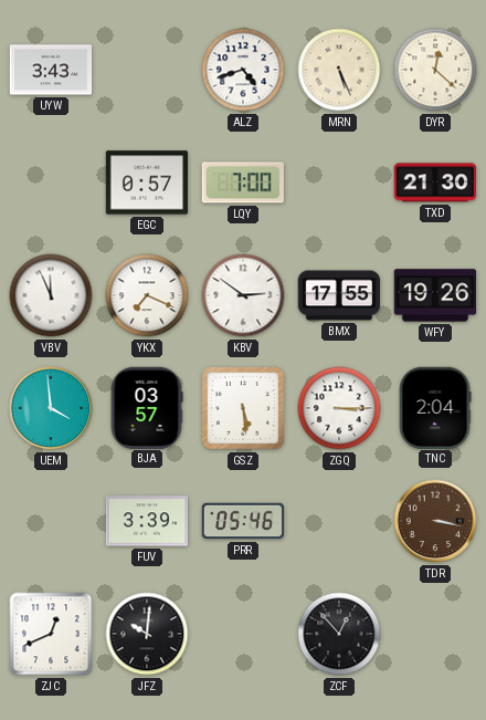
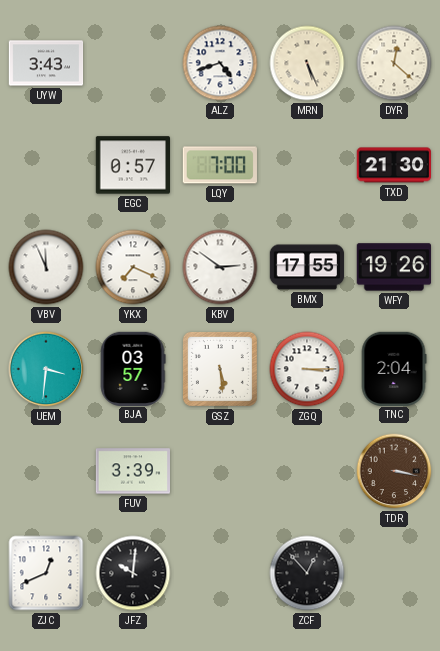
UEM: 3:59 -> 3:31
PRR: 05:46 -> none
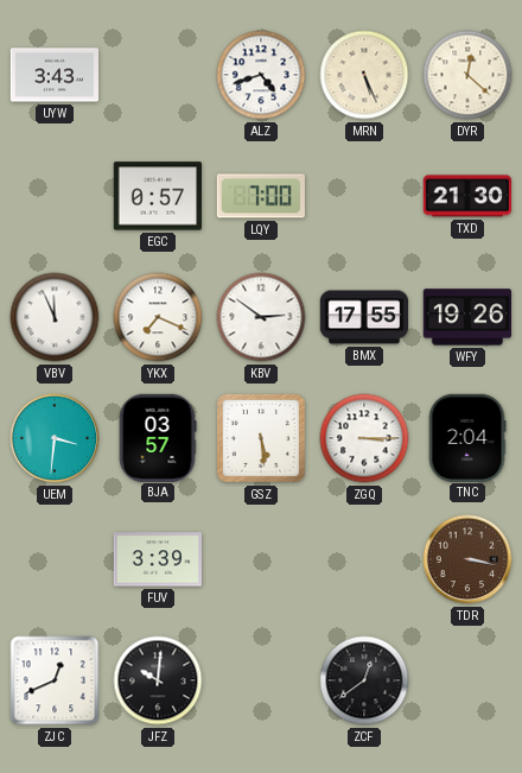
ZCF: 12:53 -> 12:39
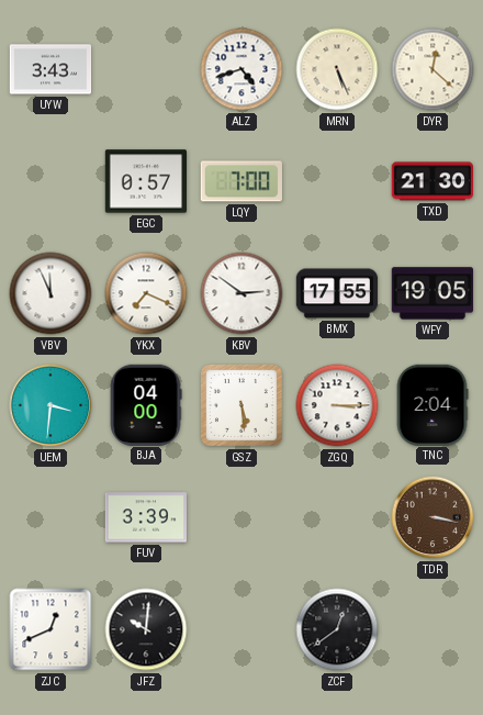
WFY: 19:26 -> 19:05
BJA: 03:57 -> 04:00
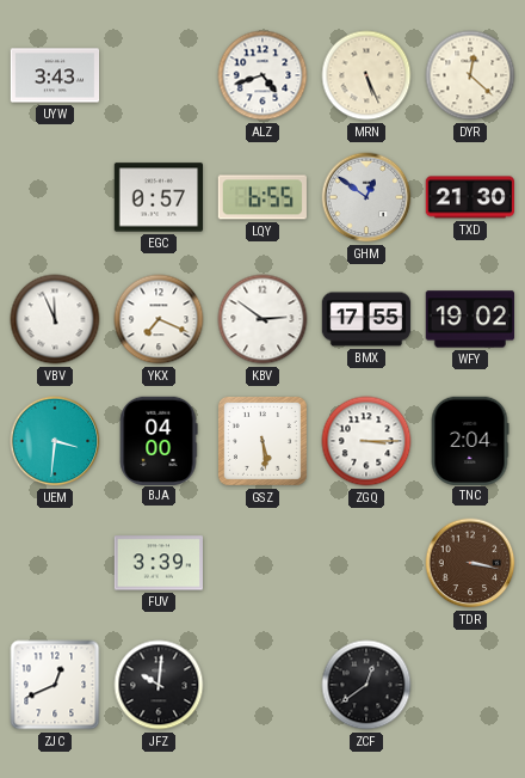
LQY: 7:00 -> 6:55
GHM: none -> 12:51
WFY: 19:05 -> 19:02
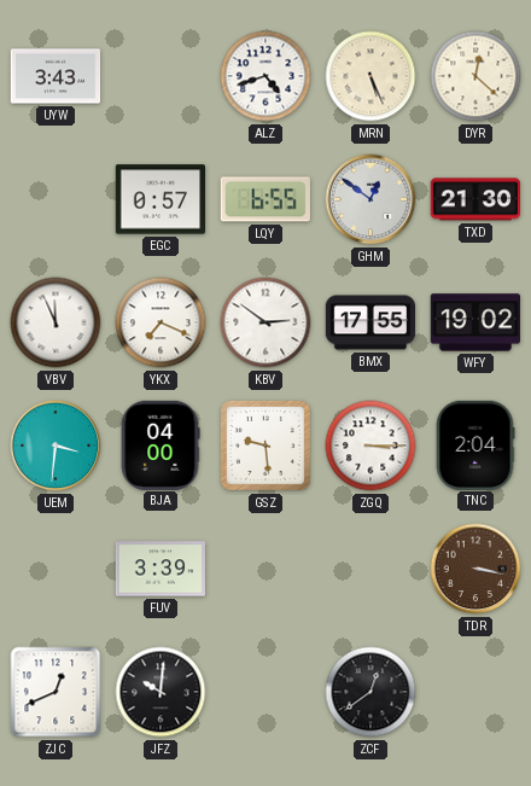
GSZ: 5:29 -> 9:29
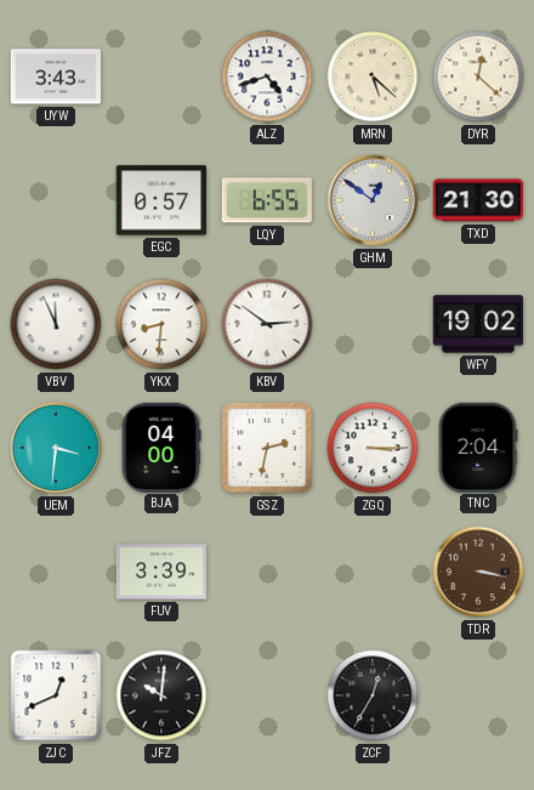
MRN: 5:26 -> 5:22
YKX: 7:19 -> 8:31
BMX: 17:55 -> none
GSZ: 9:29 -> 2:32
ZCF: 12:39 -> 12:35
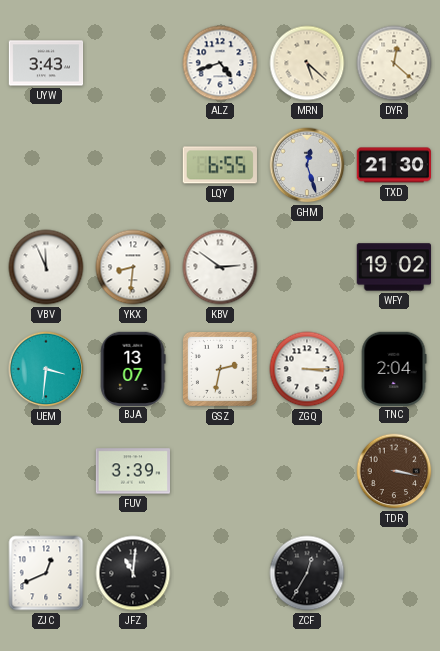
EGC: 0:57 -> none
GHM: 12:51 -> 12:27
BJA: 04:00 -> 13:07
JFZ: 10:01 -> 11:01
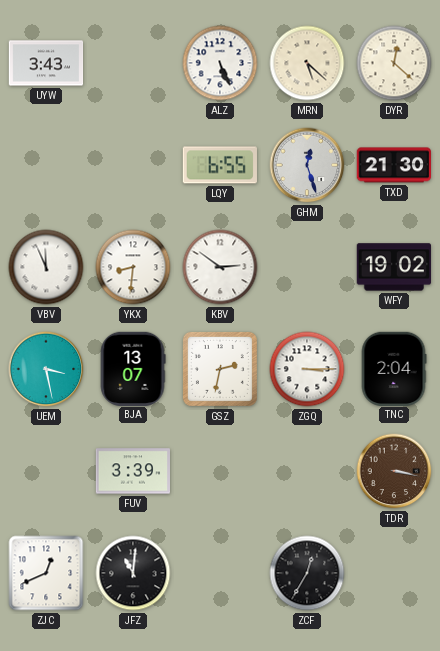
ALZ: 4:42 -> 5:26
UEM: 3:31 -> 3:28
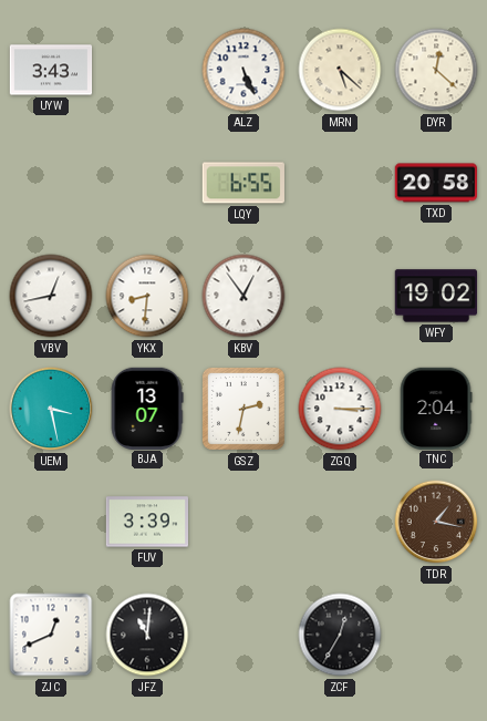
GHM: 12:27 -> none
TXD: 21:30 -> 20:58
VBV: 11:56 -> 12:43
KBV: 2:51 -> 12:54
TDR: 3:17 -> 1:17
